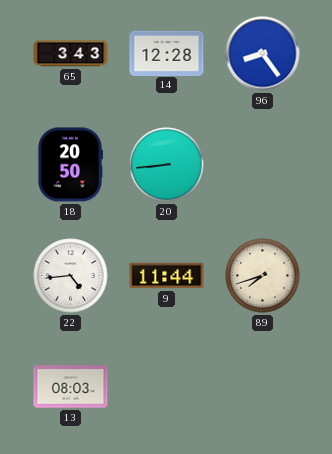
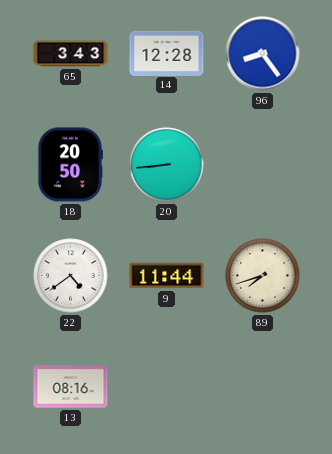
22: 4:44 -> 4:39
13: 08:03 -> 08:16
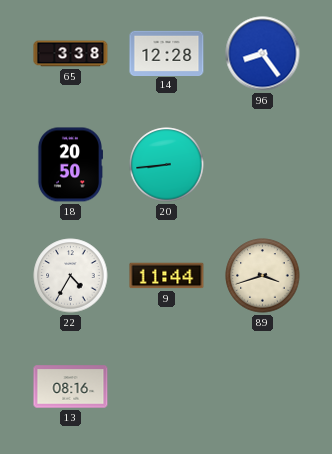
65: 3:43 -> 3:38
22: 4:39 -> 4:35
89: 7:42 -> 3:42
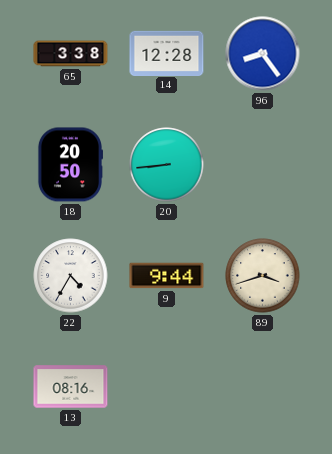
9: 11:44 -> 9:44
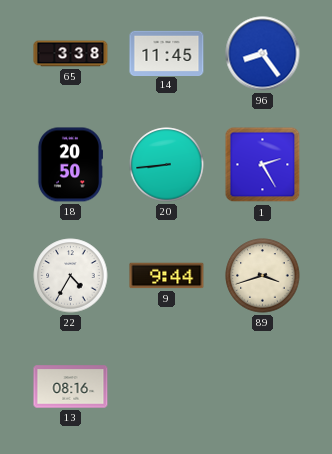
14: 12:28 -> 11:45
1: none -> 2:25
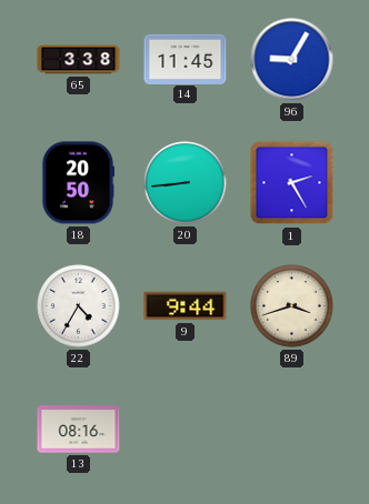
96: 8:24 -> 9:05
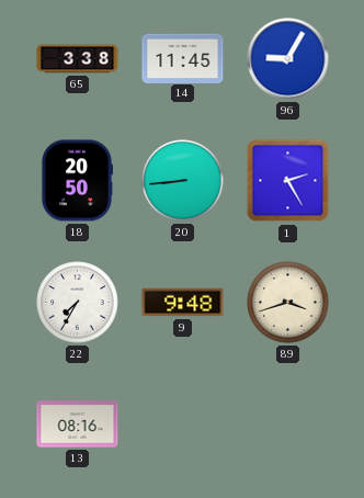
22: 4:35 -> 7:35
9: 9:44 -> 9:48
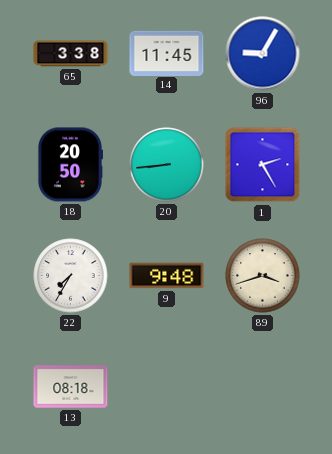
13: 08:16 -> 08:18
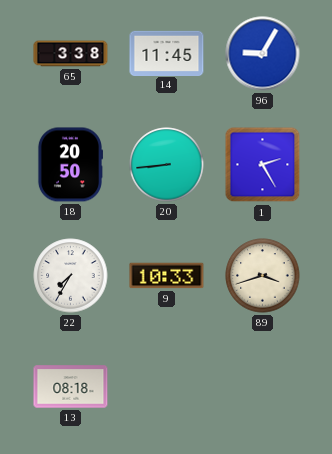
9: 9:48 -> 10:33
